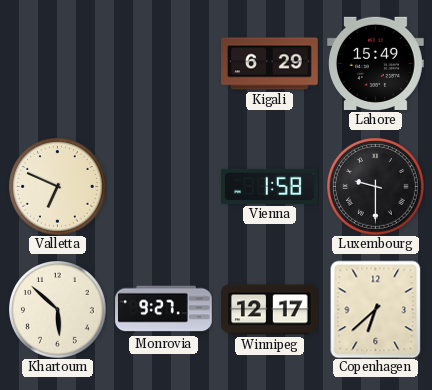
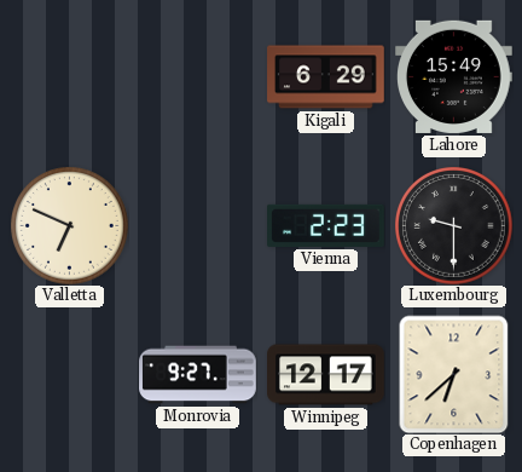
Vienna: 1:58 -> 2:23
Khartoum: 5:52 -> none
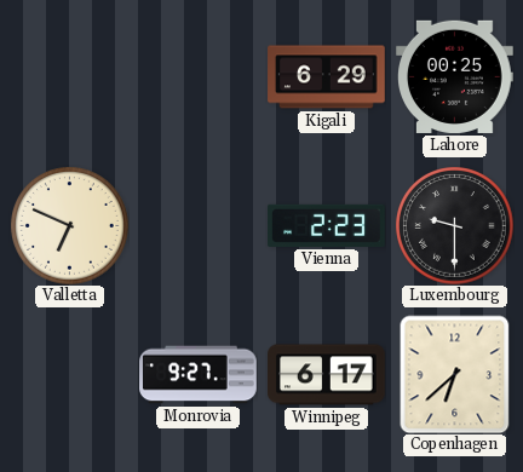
Lahore: 15:49 -> 00:25
Winnipeg: 12:17 -> 6:17
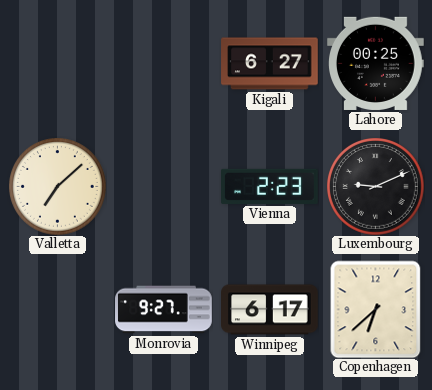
Kigali: 6:29 -> 6:27
Valletta: 6:49 -> 7:08
Luxembourg: 9:30 -> 9:11
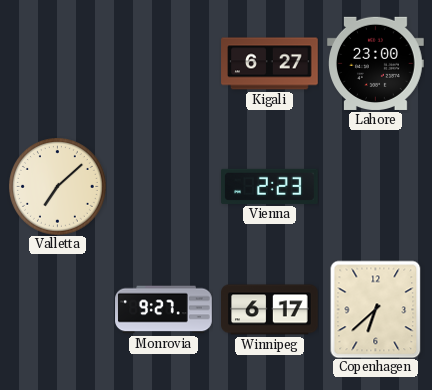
Lahore: 00:25 -> 23:00
Luxembourg: 9:11 -> none
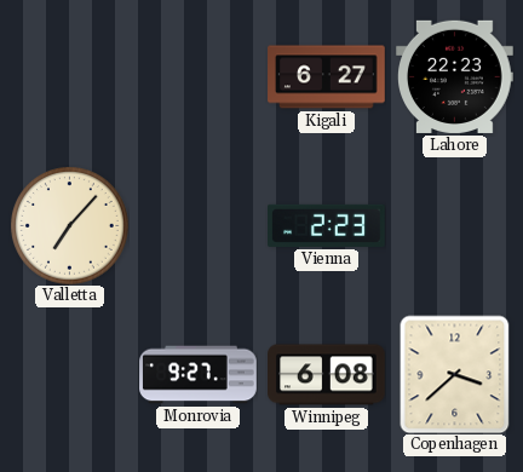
Lahore: 23:00 -> 22:23
Valletta: 7:08 -> 7:07
Winnipeg: 6:17 -> 6:08
Copenhagen: 6:38 -> 3:38
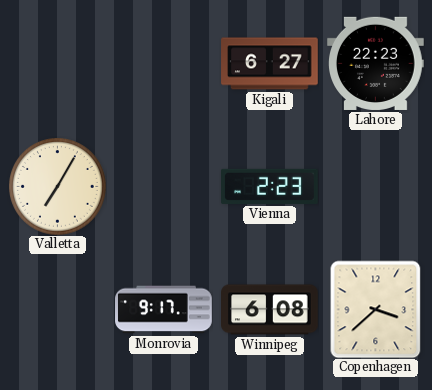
Valletta: 7:07 -> 7:05
Monrovia: 9:27 -> 9:17
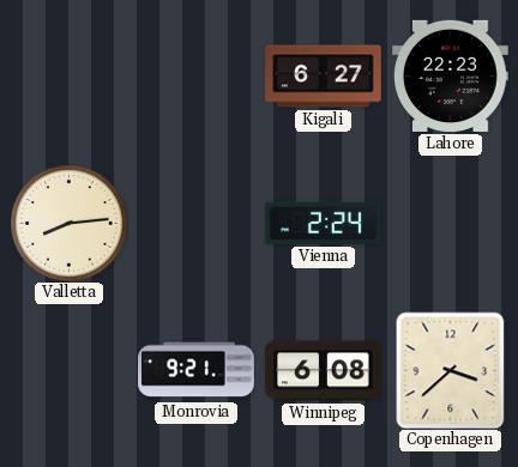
Valletta: 7:05 -> 8:14
Vienna: 2:23 -> 2:24
Monrovia: 9:17 -> 9:21
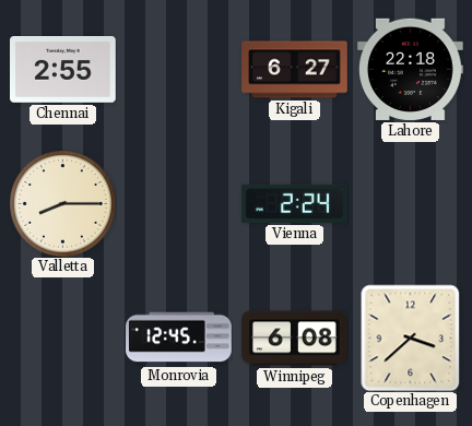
Chennai: none -> 2:55
Lahore: 22:23 -> 22:18
Valletta: 8:14 -> 8:15
Monrovia: 9:21 -> 12:45
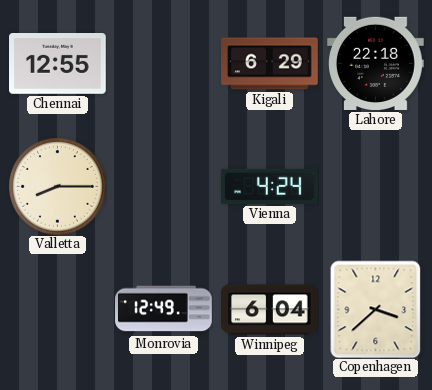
Chennai: 2:55 -> 12:55
Kigali: 6:27 -> 6:29
Vienna: 2:24 -> 4:24
Monrovia: 12:45 -> 12:49
Winnipeg: 6:08 -> 6:04
